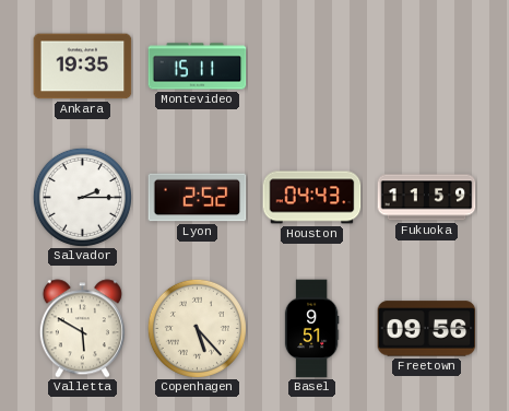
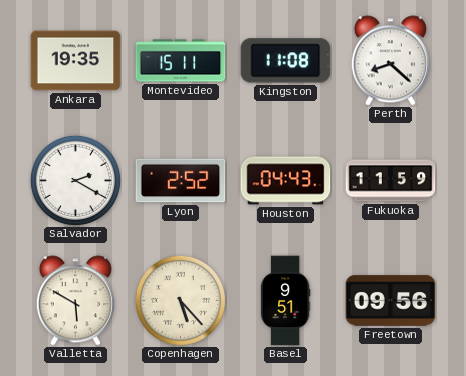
Kingston: none -> 11:08
Perth: none -> 8:22
Salvador: 2:15 -> 2:20
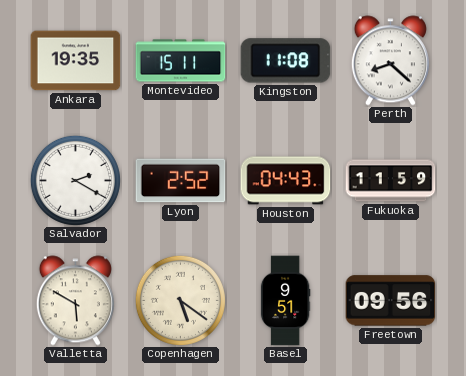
Copenhagen: 5:23 -> 5:21
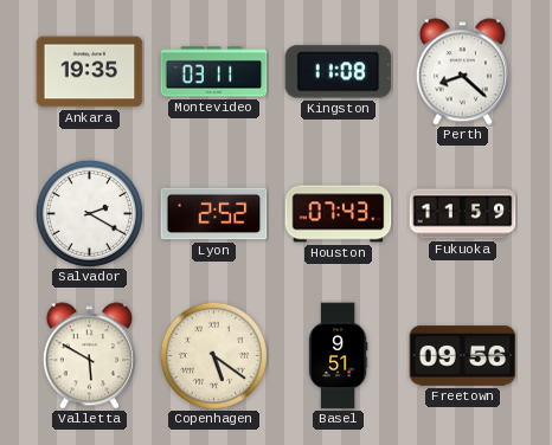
Montevideo: 15:11 -> 03:11
Houston: 04:43 -> 07:43
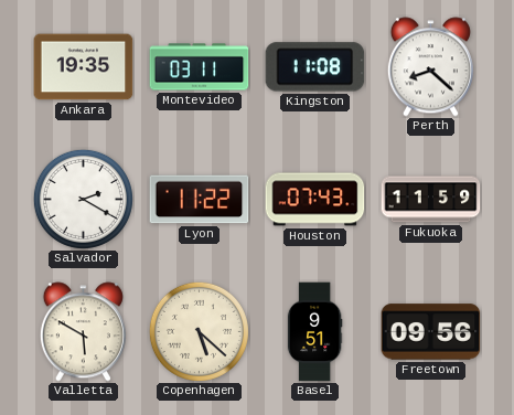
Lyon: 2:52 -> 11:22
Copenhagen: 5:21 -> 5:22
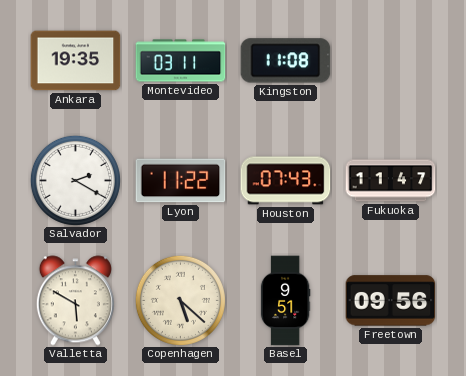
Perth: 8:22 -> none
Fukuoka: 11:59 -> 11:47
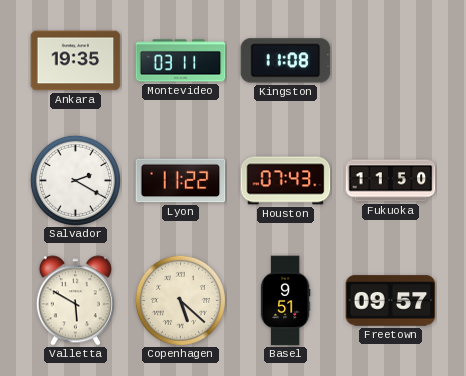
Fukuoka: 11:47 -> 11:50
Freetown: 09:56 -> 09:57
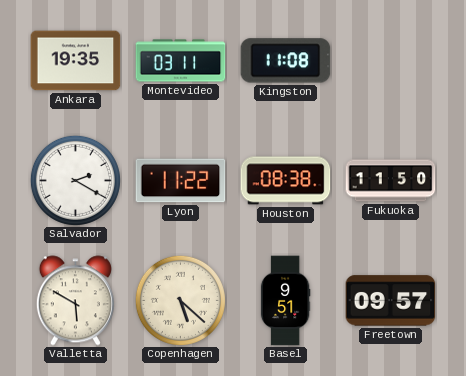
Houston: 07:43 -> 08:38
